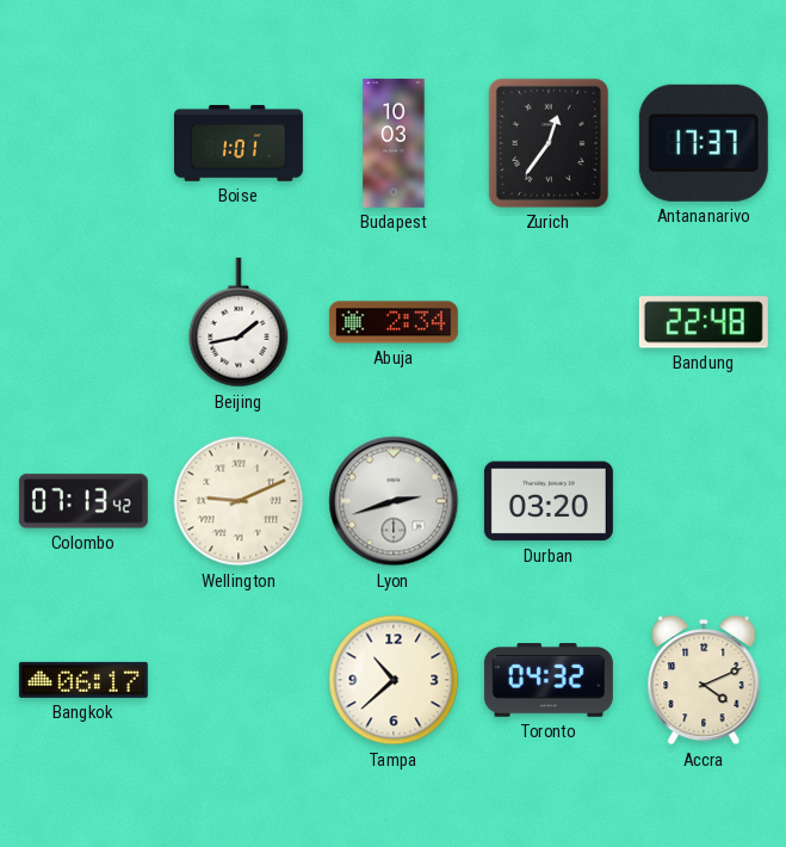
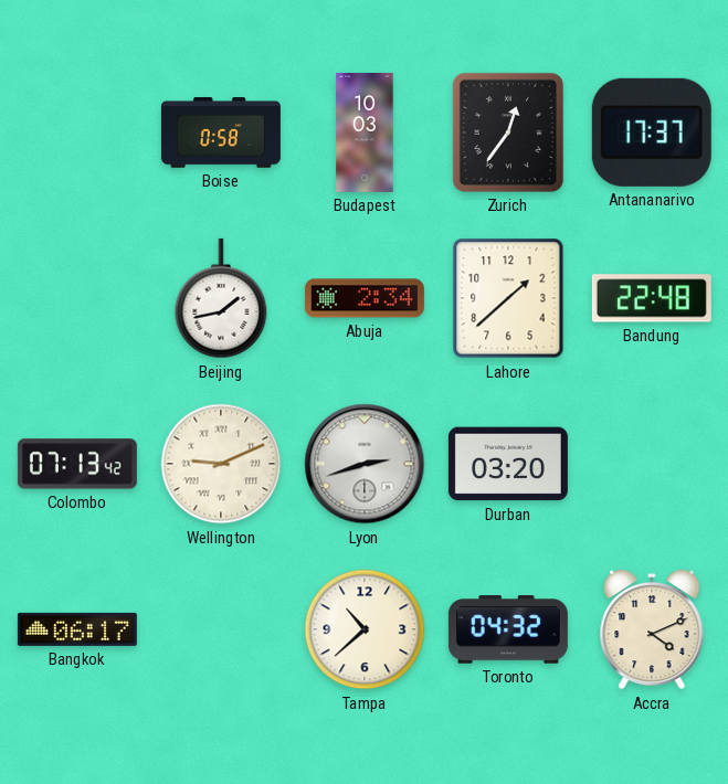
Boise: 1:01 -> 0:58
Lahore: none -> 1:38
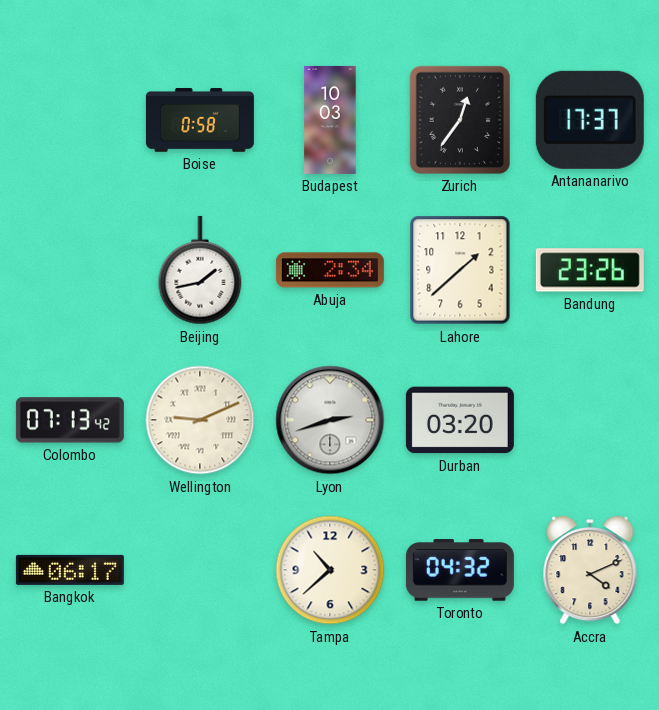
Bandung: 22:48 -> 23:26
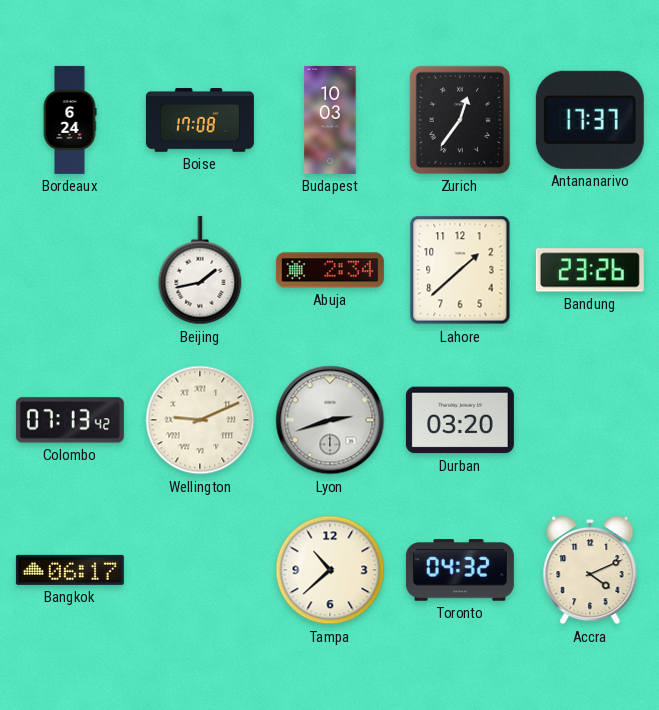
Bordeaux: none -> 6:24
Boise: 0:58 -> 17:08
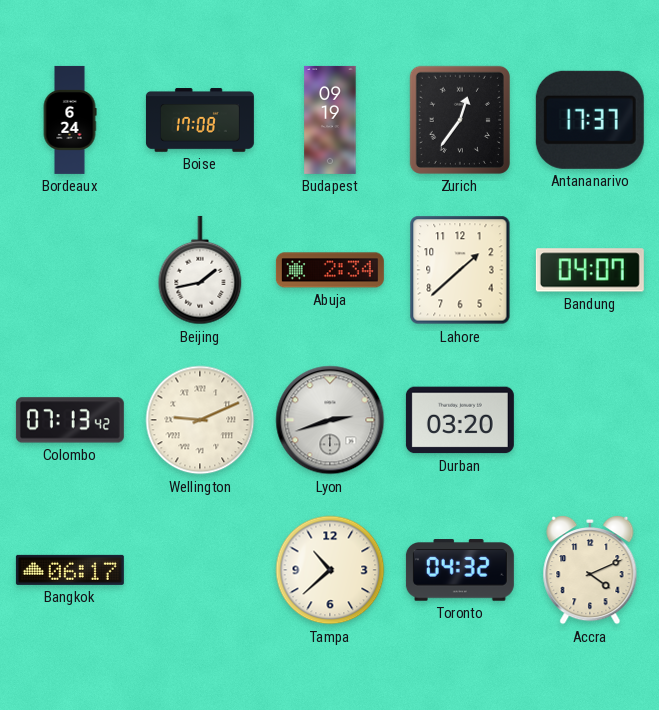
Budapest: 10:03 -> 09:19
Bandung: 23:26 -> 04:07
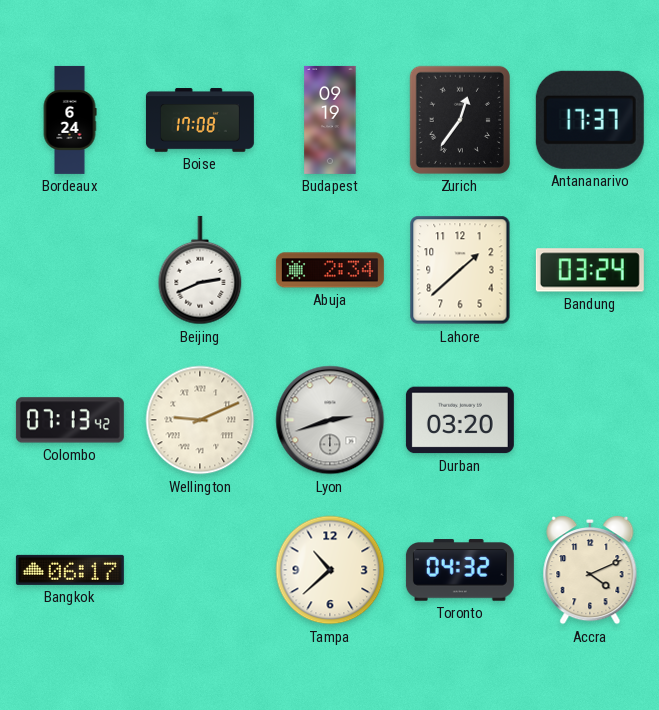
Beijing: 1:43 -> 2:41
Bandung: 04:07 -> 03:24
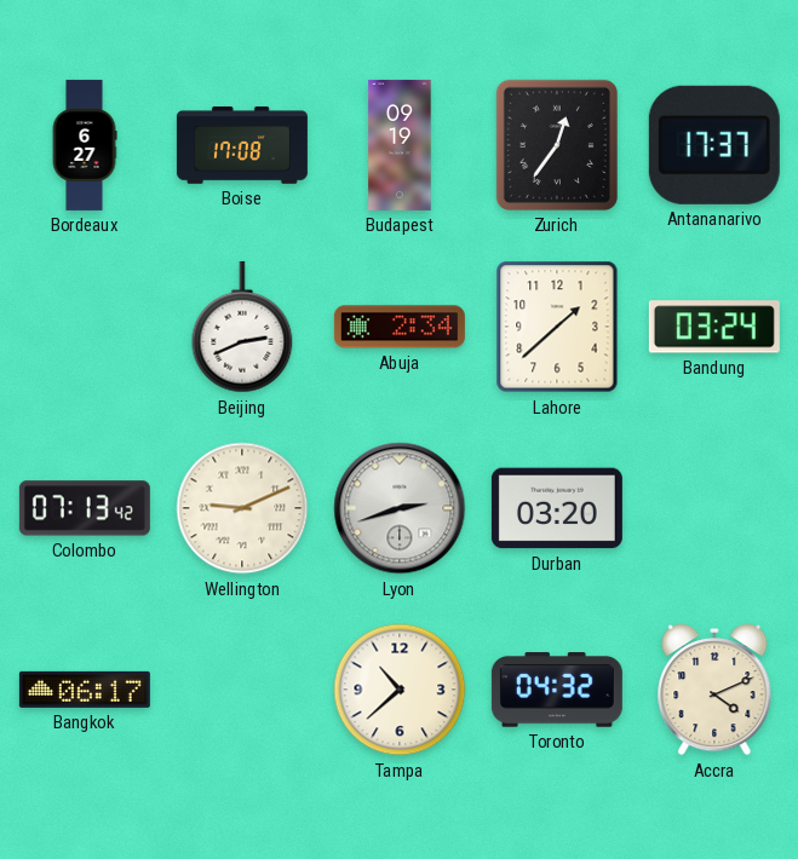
Bordeaux: 6:24 -> 6:27
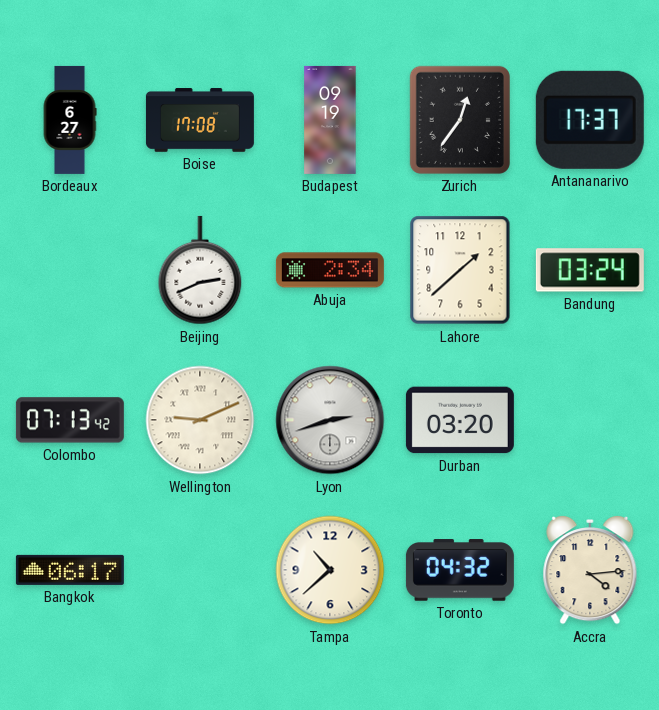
Accra: 4:11 -> 4:14
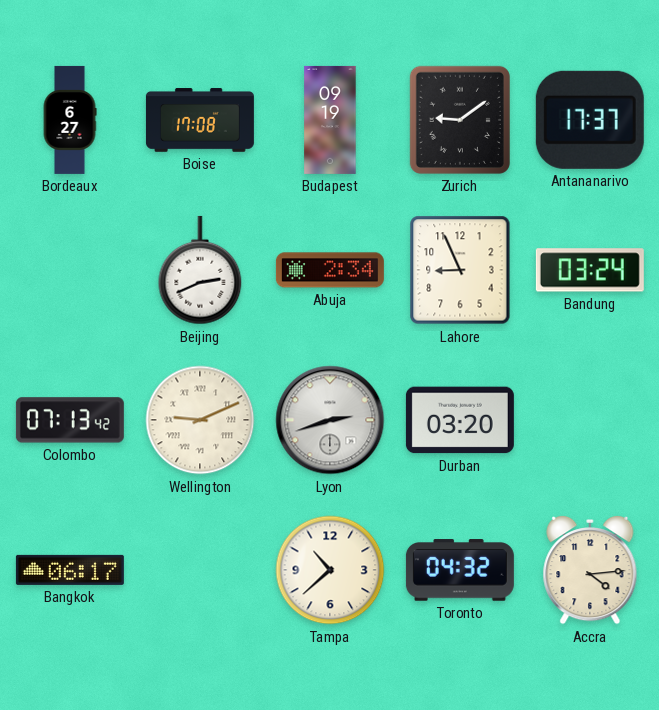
Zurich: 12:36 -> 9:09
Lahore: 1:38 -> 8:56
